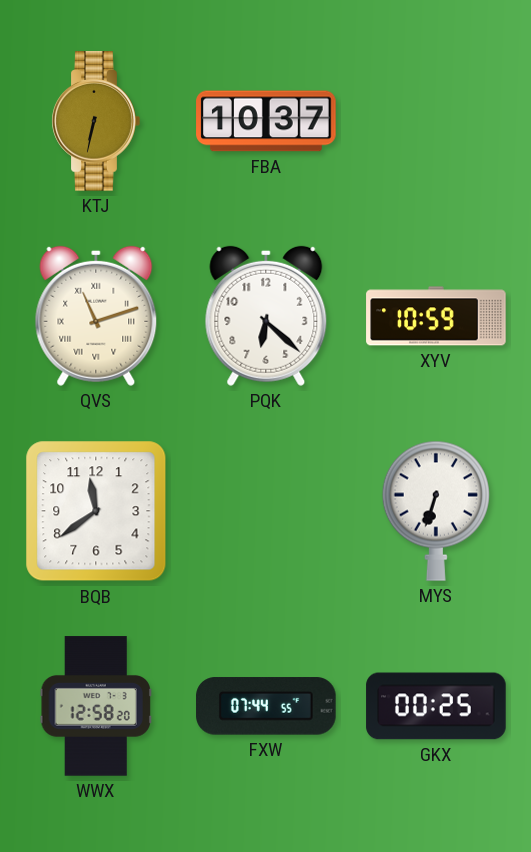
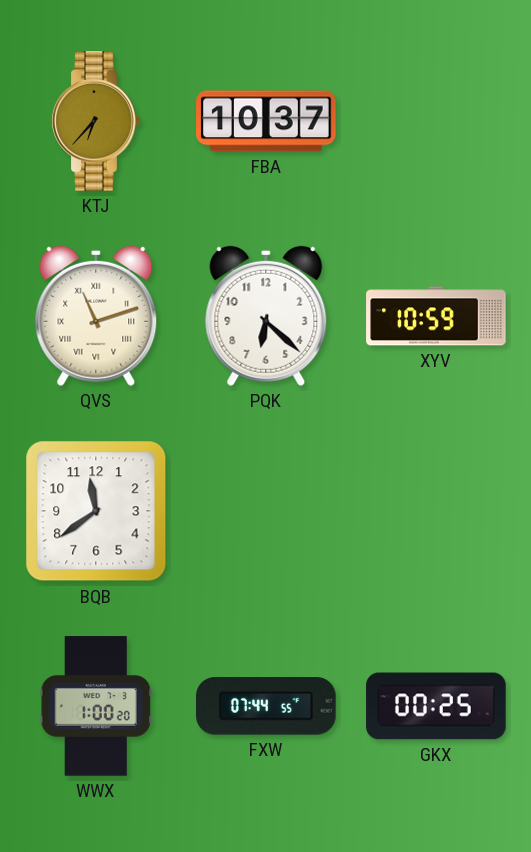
KTJ: 6:32 -> 6:37
MYS: 6:33 -> none
WWX: 12:58 -> 1:00
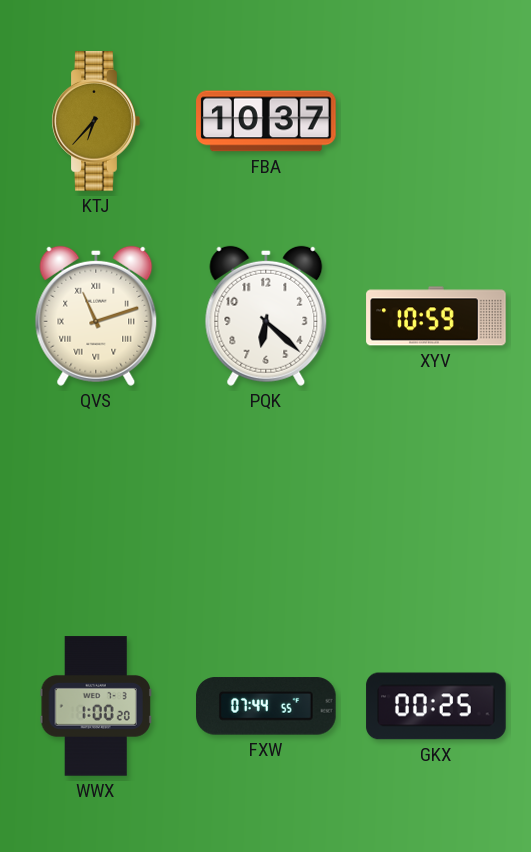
BQB: 11:39 -> none
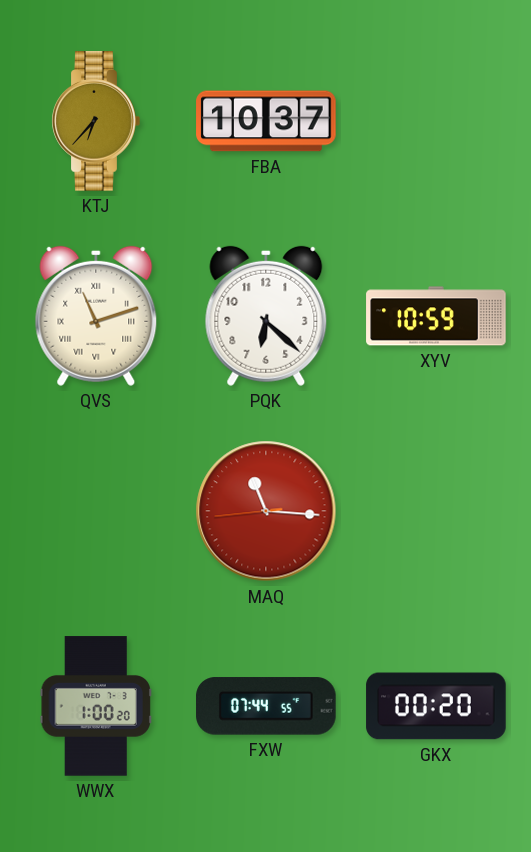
MAQ: none -> 11:15
GKX: 00:25 -> 00:20
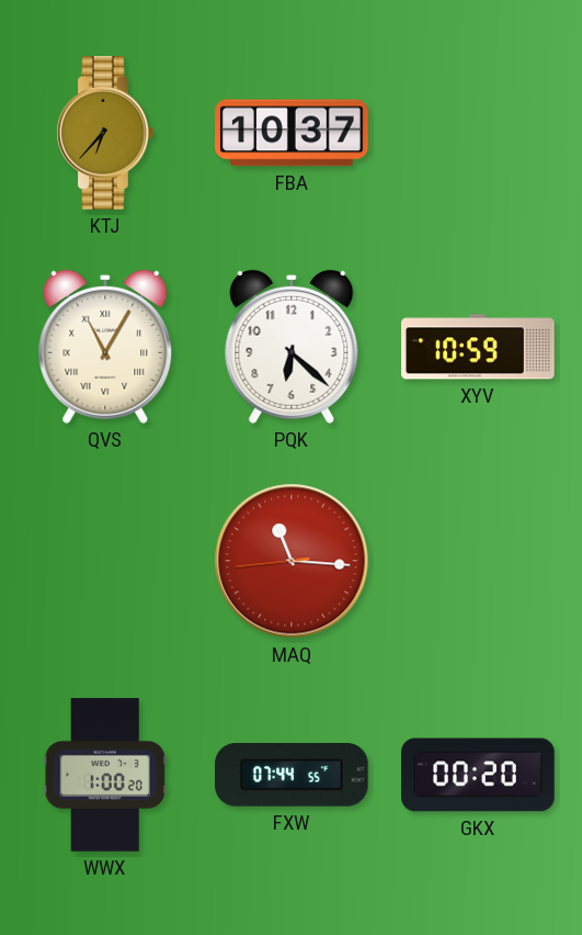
QVS: 11:12 -> 11:05
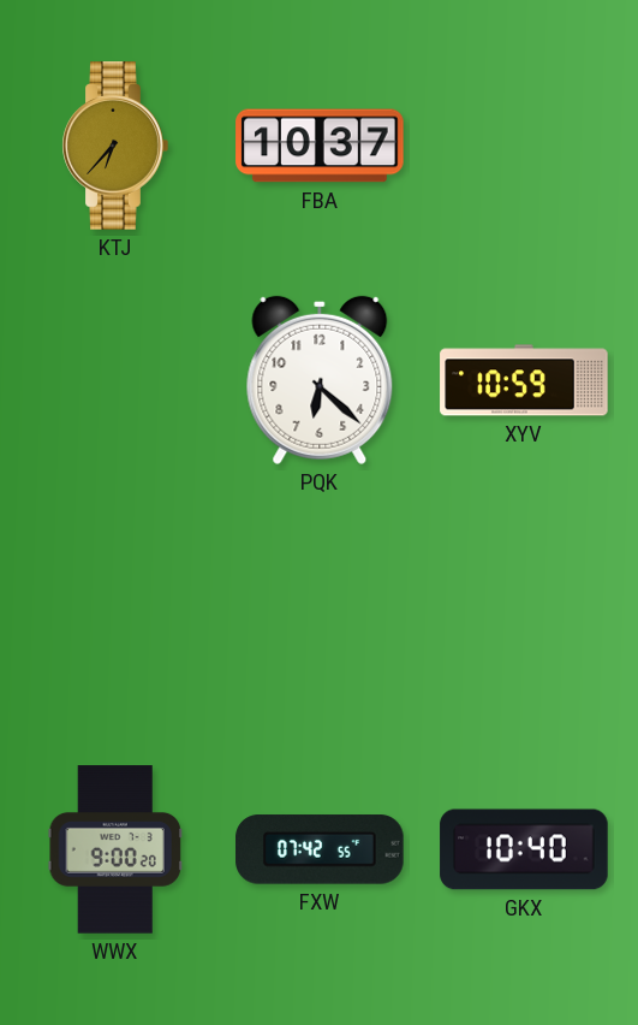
QVS: 11:05 -> none
MAQ: 11:15 -> none
WWX: 1:00 -> 9:00
FXW: 07:44 -> 07:42
GKX: 00:20 -> 10:40
